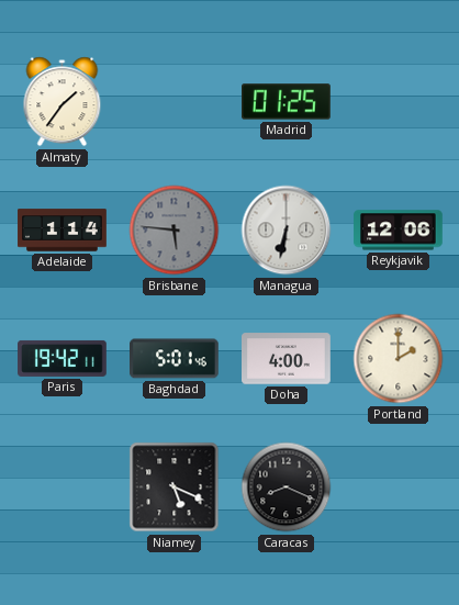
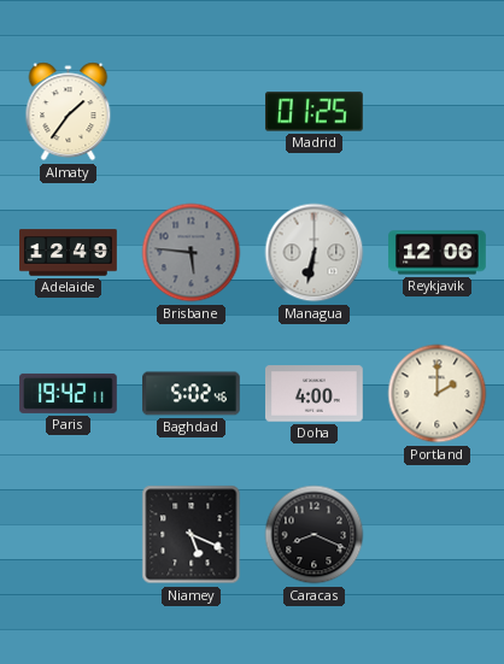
Adelaide: 1:14 -> 12:49
Baghdad: 5:01 -> 5:02
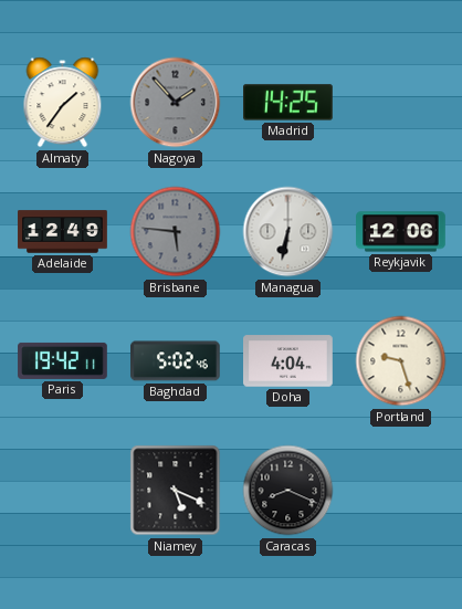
Nagoya: none -> 1:53
Madrid: 01:25 -> 14:25
Doha: 4:00 -> 4:04
Portland: 2:00 -> 9:27
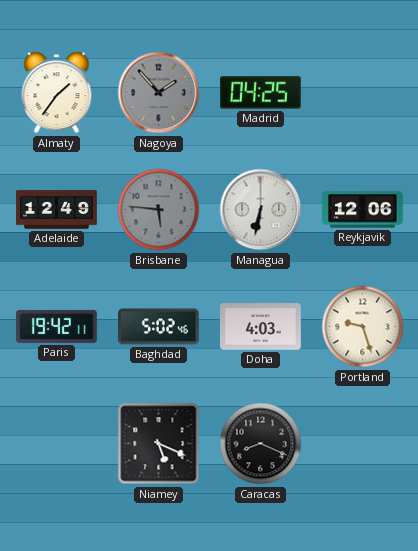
Madrid: 14:25 -> 04:25
Doha: 4:04 -> 4:03
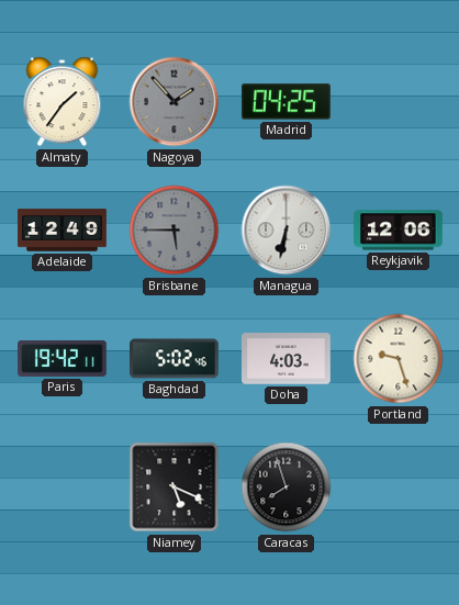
Brisbane: 5:46 -> 5:45
Caracas: 8:19 -> 7:57
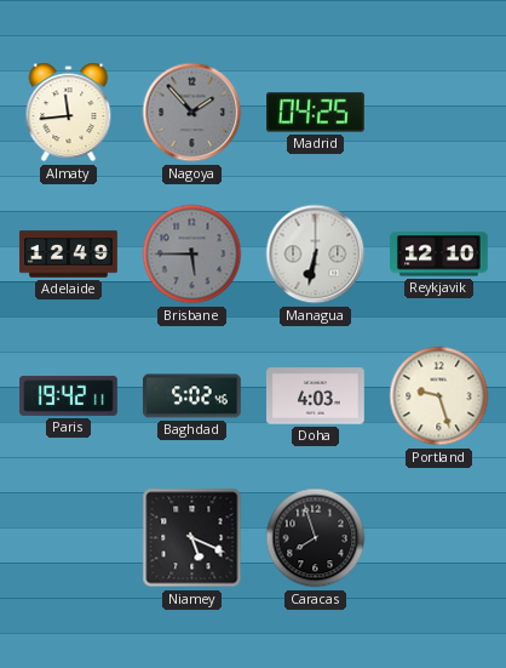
Almaty: 1:36 -> 11:44
Reykjavik: 12:06 -> 12:10
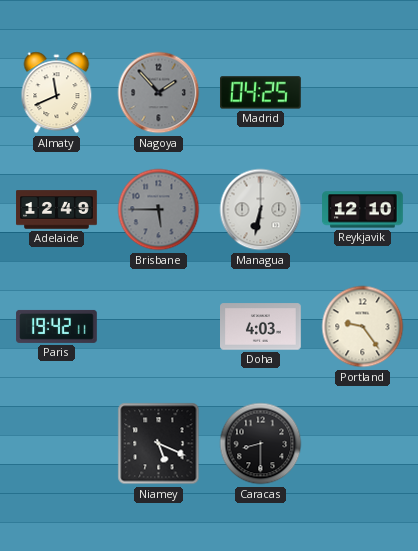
Almaty: 11:44 -> 11:41
Baghdad: 5:02 -> none
Portland: 9:27 -> 9:24
Caracas: 7:57 -> 8:30
